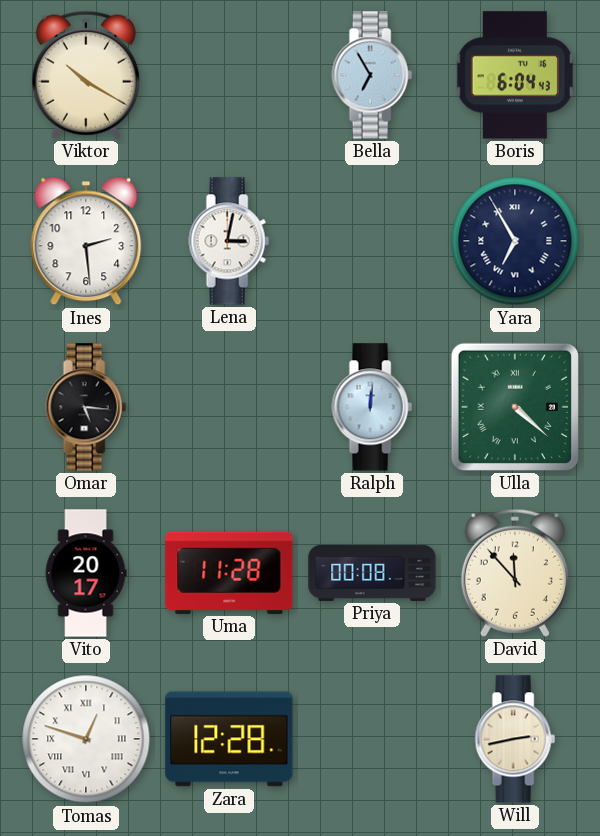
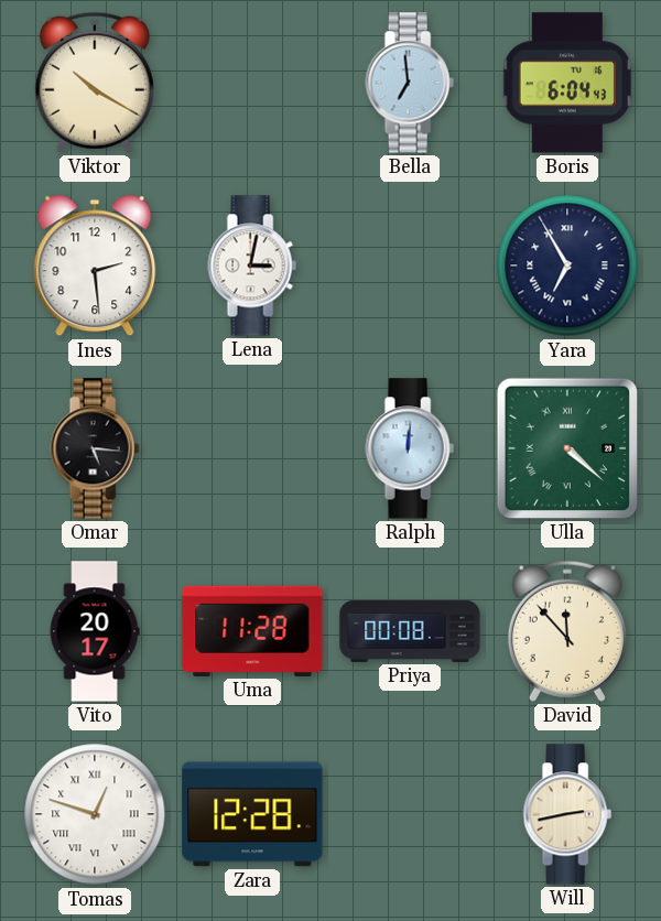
Bella: 6:55 -> 6:59
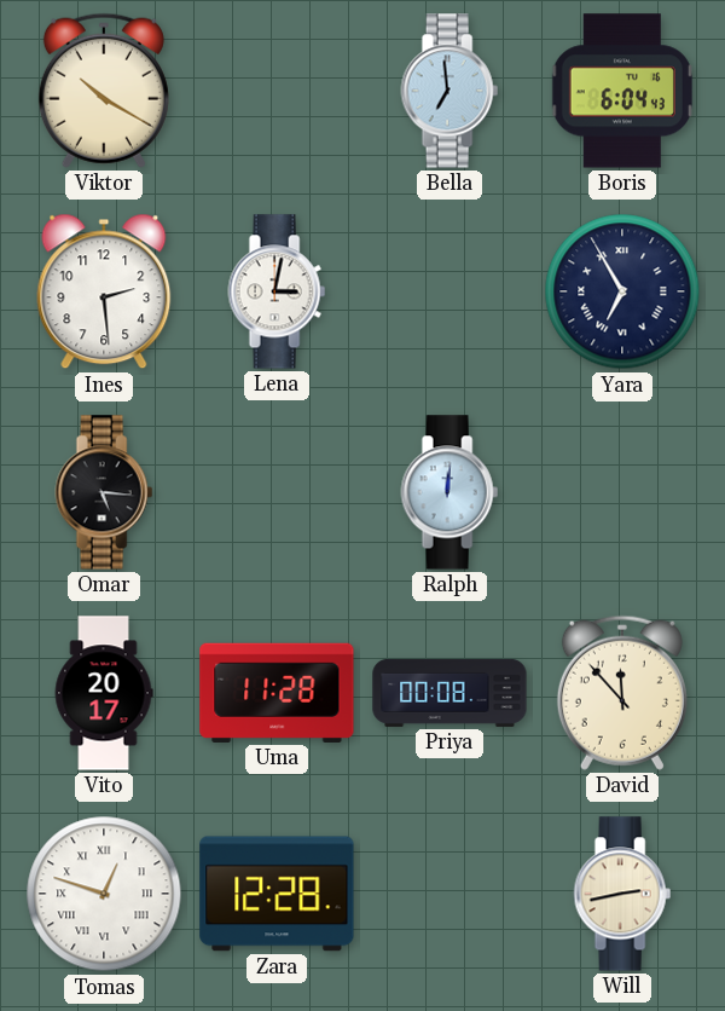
Ulla: 4:22 -> none
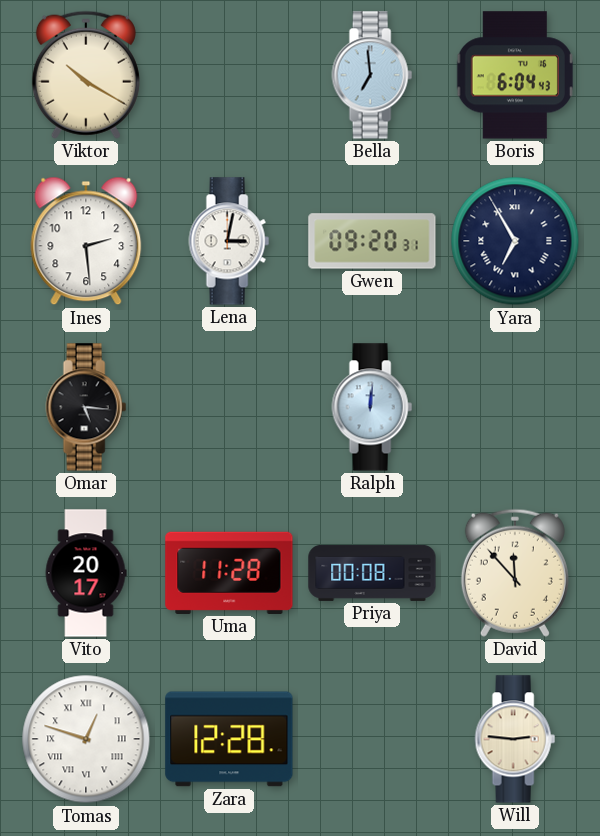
Gwen: none -> 09:20
Will: 2:43 -> 2:46
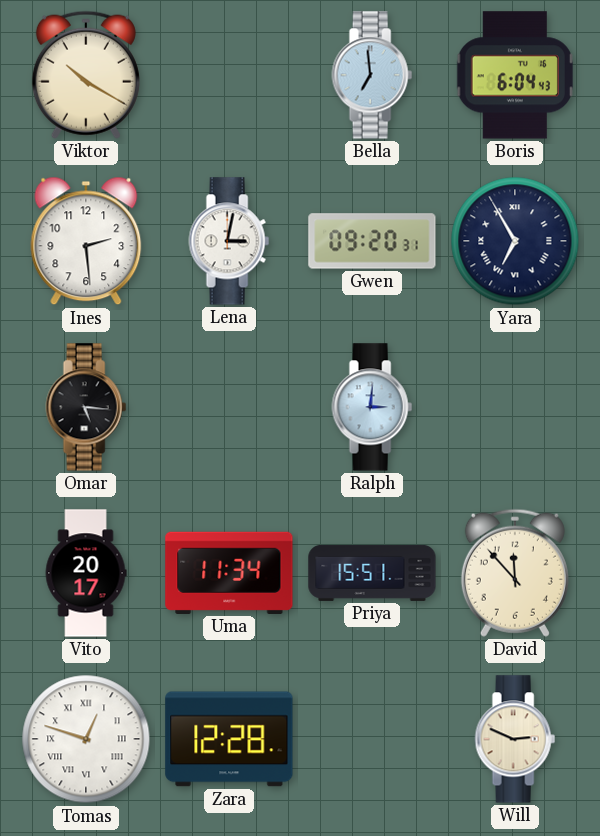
Ralph: 12:01 -> 3:01
Uma: 11:28 -> 11:34
Priya: 00:08 -> 15:51
Will: 2:46 -> 2:49
